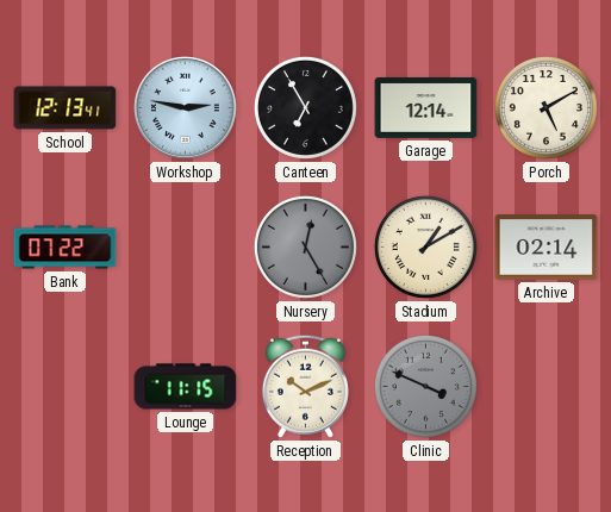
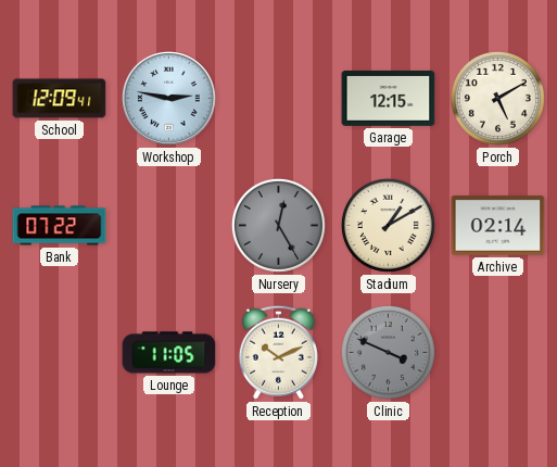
School: 12:13 -> 12:09
Canteen: 6:55 -> none
Garage: 12:14 -> 12:15
Lounge: 11:15 -> 11:05
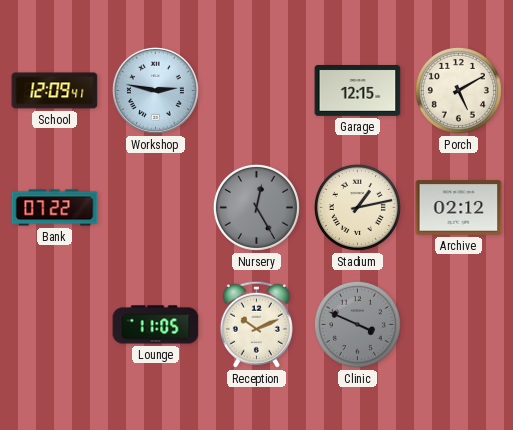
Stadium: 1:10 -> 1:13
Archive: 02:14 -> 02:12
